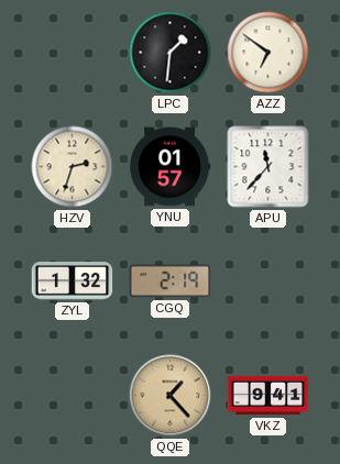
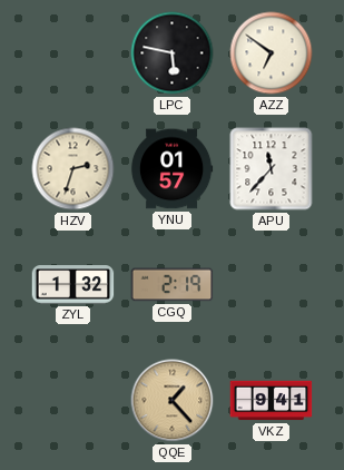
LPC: 1:31 -> 5:47
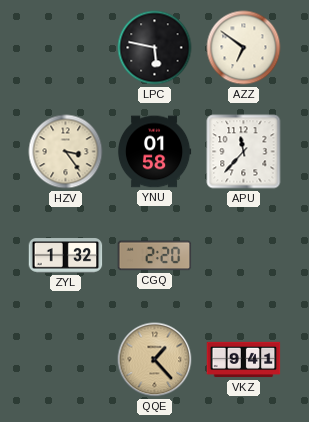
HZV: 2:33 -> 3:24
YNU: 01:57 -> 01:58
CGQ: 2:19 -> 2:20
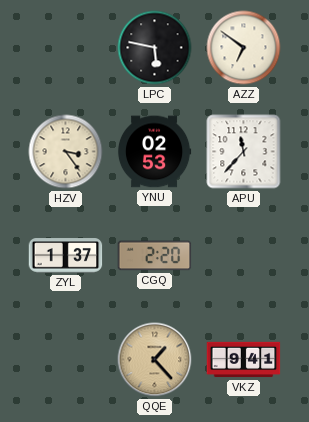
YNU: 01:58 -> 02:53
ZYL: 1:32 -> 1:37
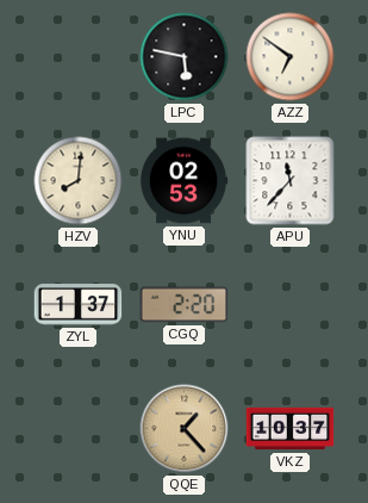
HZV: 3:24 -> 8:01
VKZ: 9:41 -> 10:37
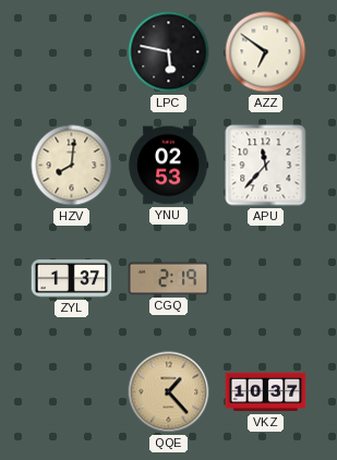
CGQ: 2:20 -> 2:19
